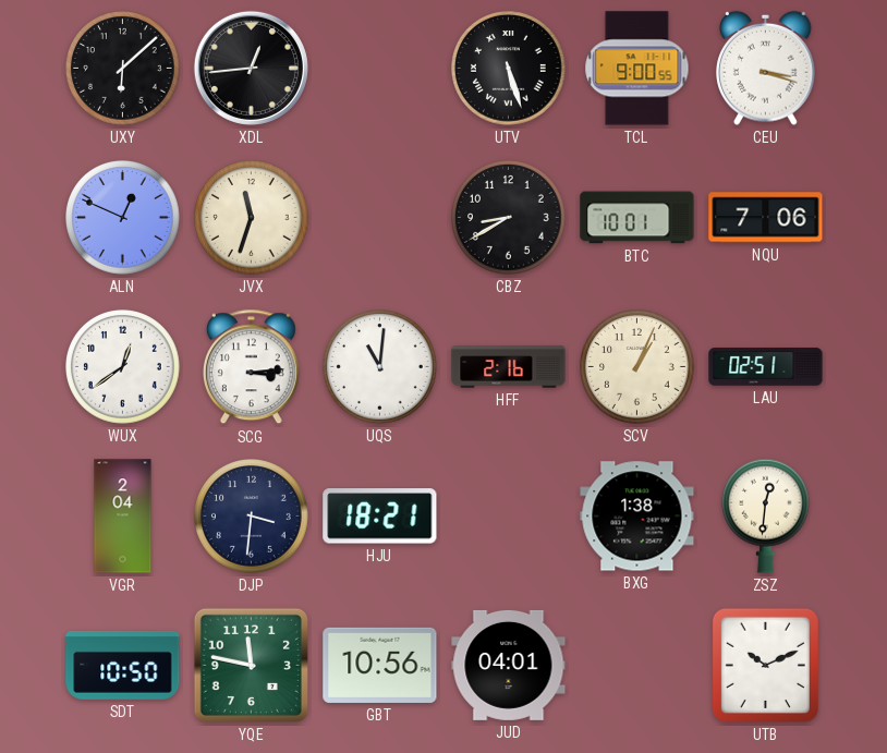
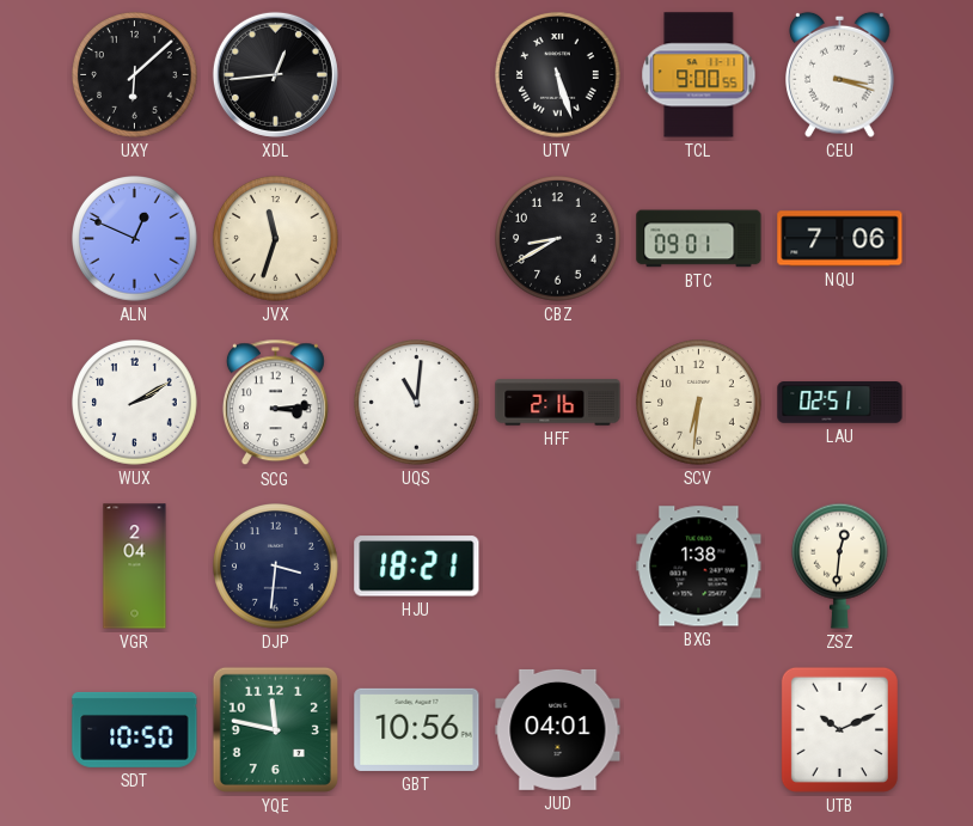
BTC: 10:01 -> 09:01
WUX: 12:39 -> 2:10
SCV: 1:04 -> 6:31
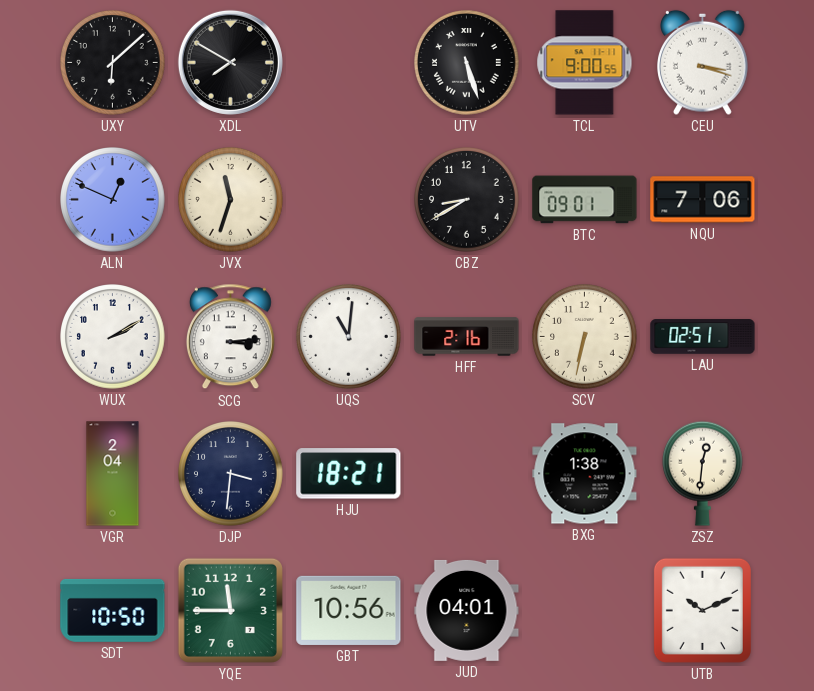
XDL: 12:44 -> 7:50
SCV: 6:31 -> 6:32
YQE: 11:47 -> 11:45
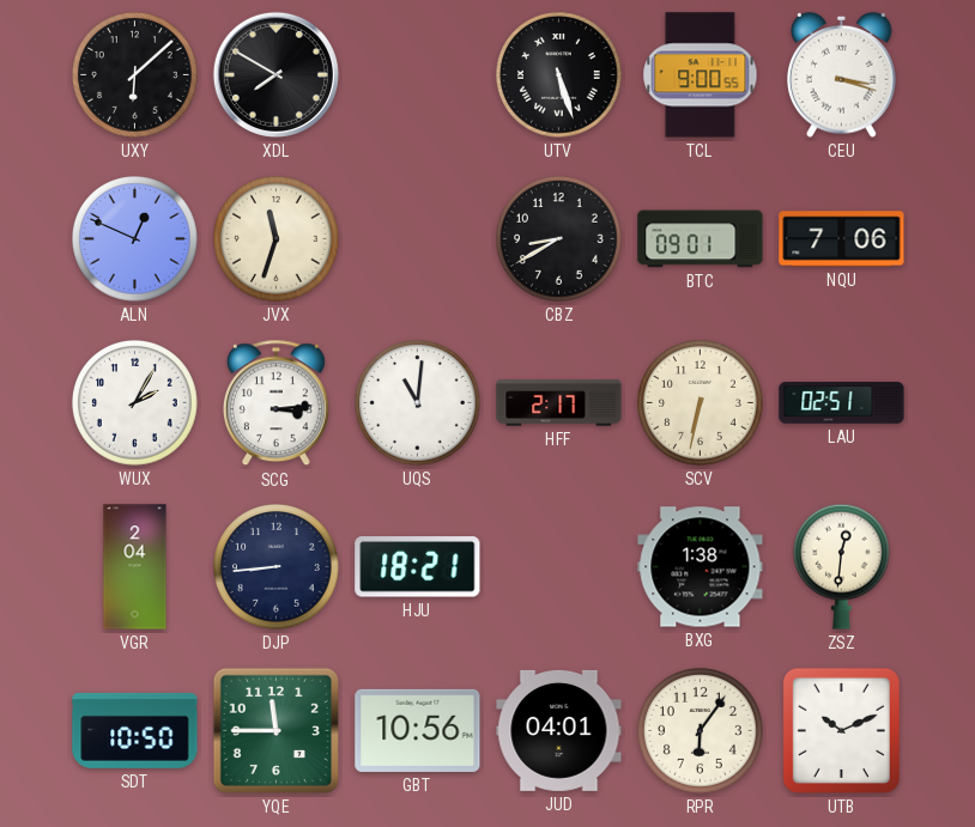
WUX: 2:10 -> 2:05
HFF: 2:16 -> 2:17
DJP: 3:31 -> 8:44
RPR: none -> 6:06
